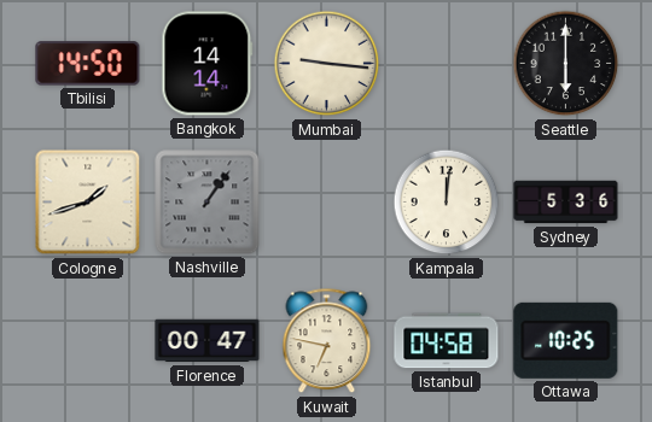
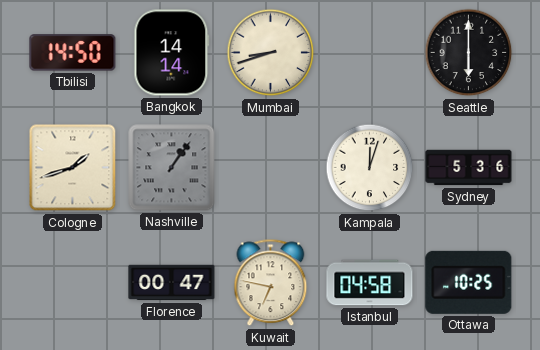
Mumbai: 9:16 -> 8:42
Kampala: 12:01 -> 12:03
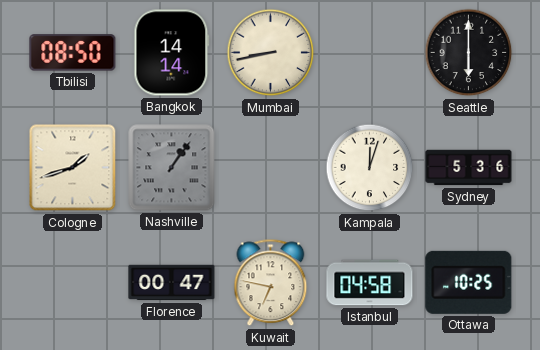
Tbilisi: 14:50 -> 08:50
Mumbai: 8:42 -> 8:43
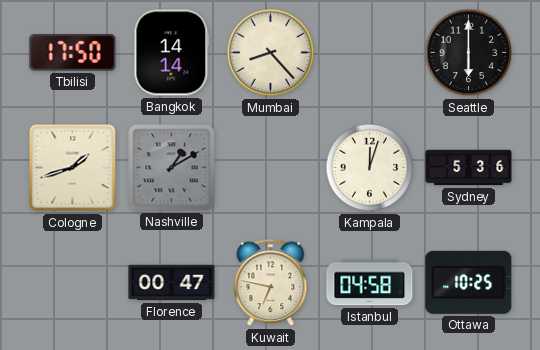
Tbilisi: 08:50 -> 17:50
Mumbai: 8:43 -> 8:23
Nashville: 1:06 -> 1:10
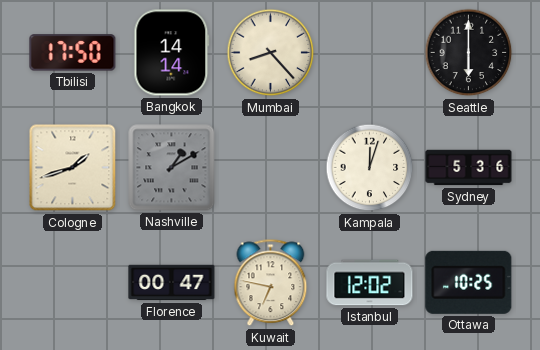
Istanbul: 04:58 -> 12:02
